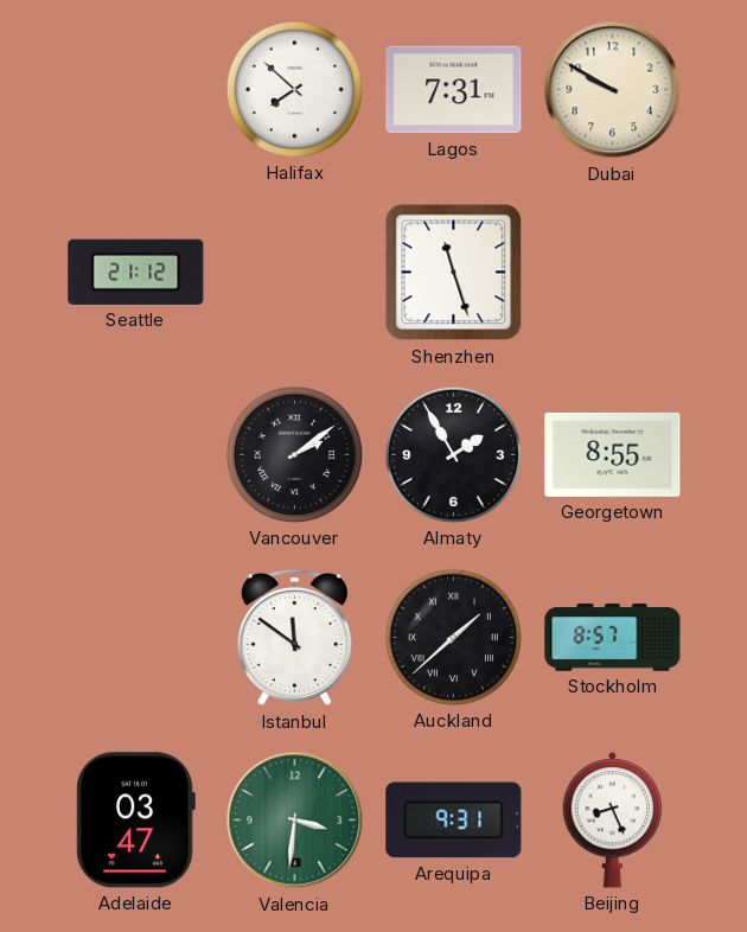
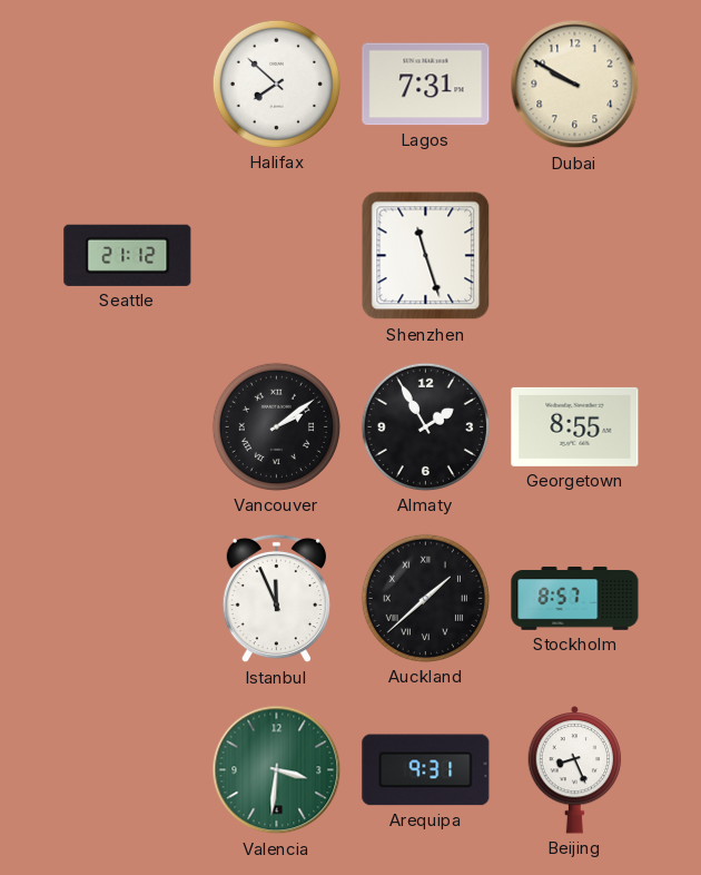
Istanbul: 11:51 -> 11:56
Adelaide: 03:47 -> none
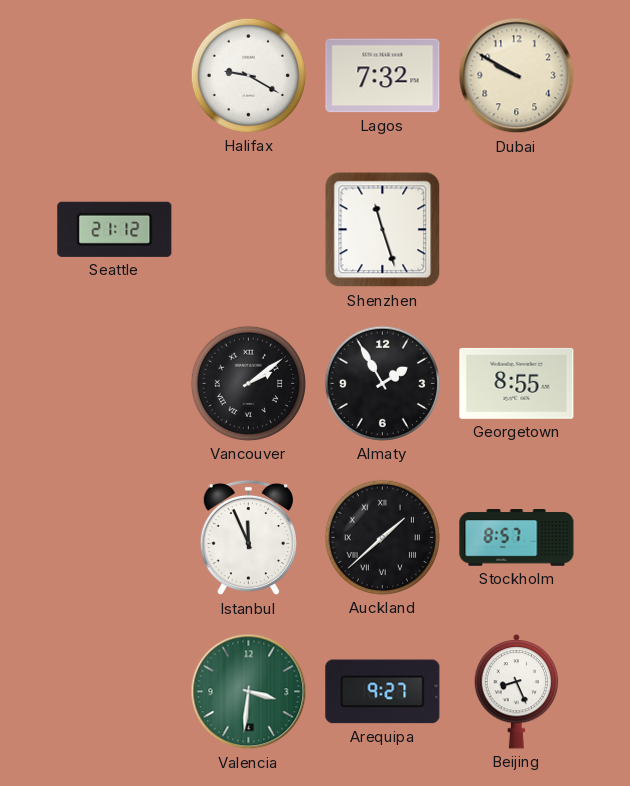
Halifax: 7:52 -> 9:20
Lagos: 7:31 -> 7:32
Arequipa: 9:31 -> 9:27
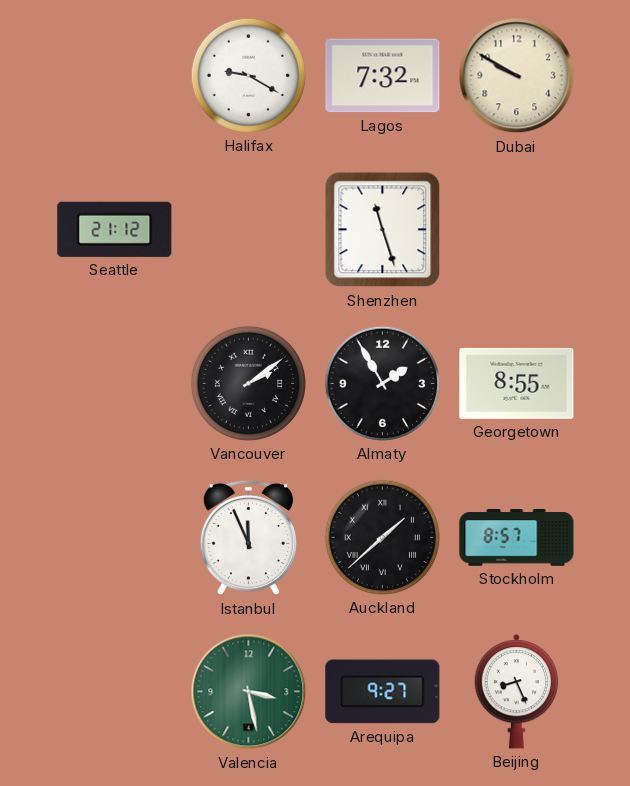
Valencia: 3:31 -> 3:28
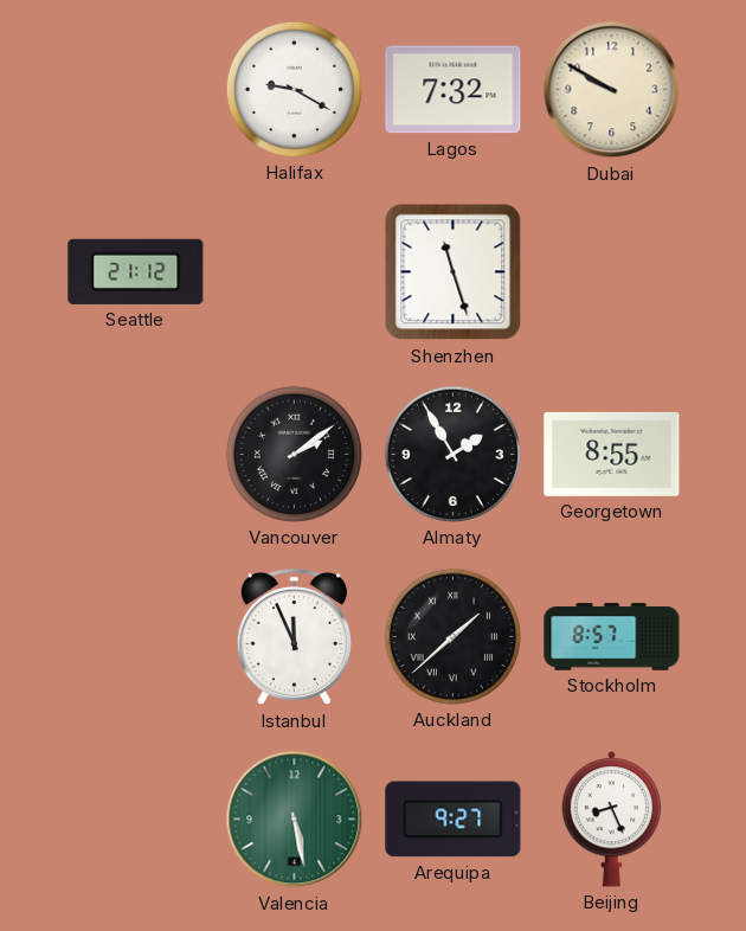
Valencia: 3:28 -> 5:28
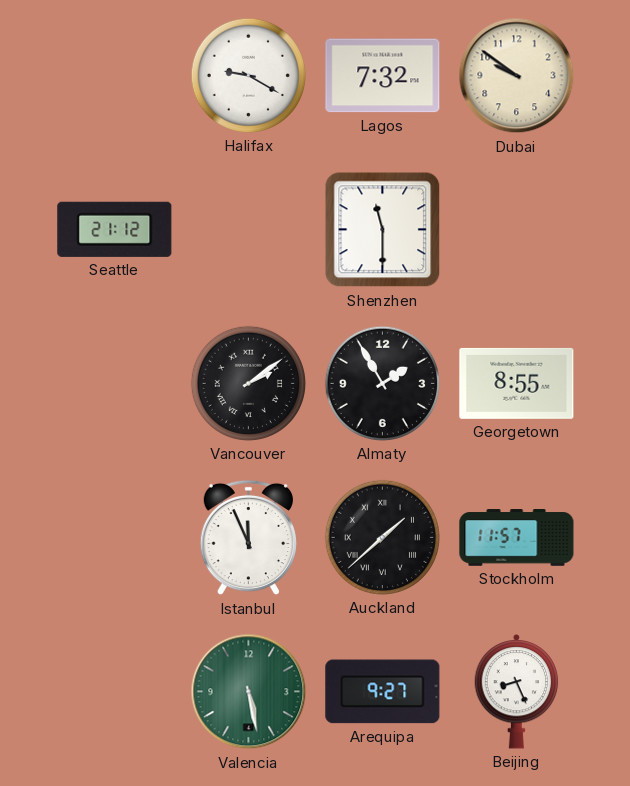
Dubai: 9:50 -> 9:51
Shenzhen: 11:27 -> 11:30
Stockholm: 8:57 -> 11:57
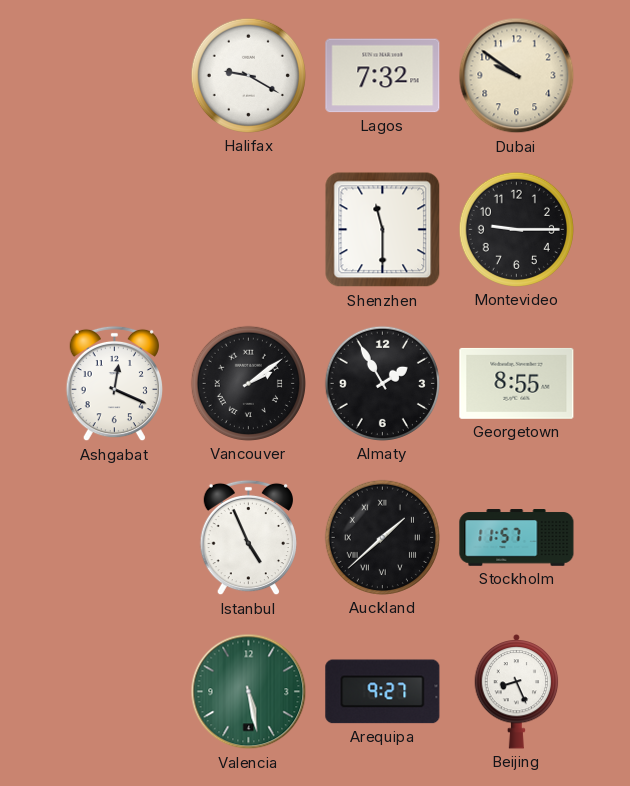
Seattle: 21:12 -> none
Montevideo: none -> 9:15
Ashgabat: none -> 12:19
Istanbul: 11:56 -> 4:56
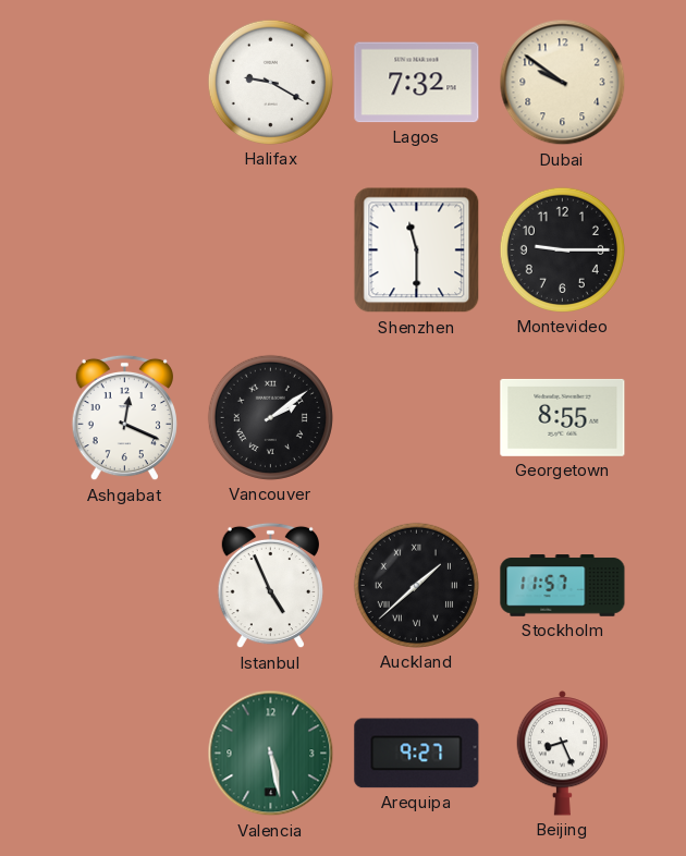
Almaty: 1:55 -> none
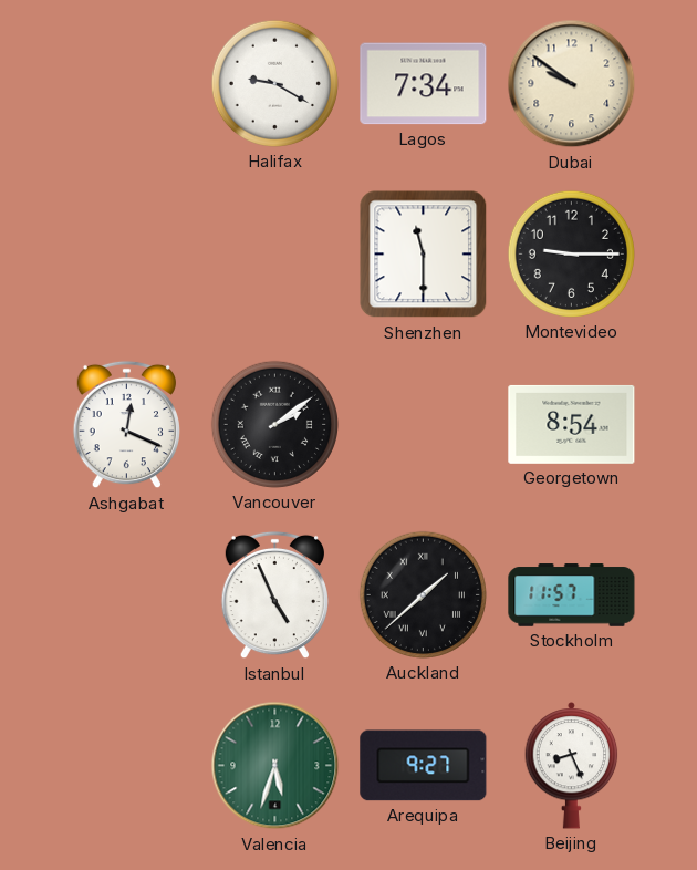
Lagos: 7:32 -> 7:34
Georgetown: 8:55 -> 8:54
Valencia: 5:28 -> 5:33
